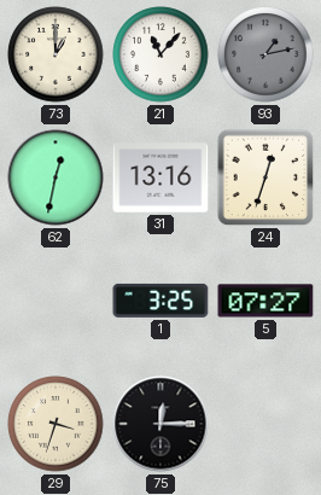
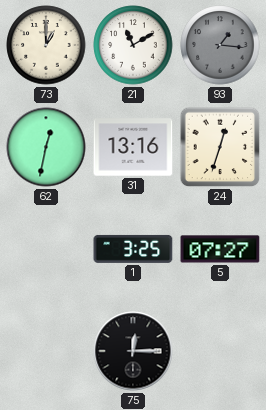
21: 11:07 -> 11:10
93: 1:13 -> 1:16
29: 3:33 -> none
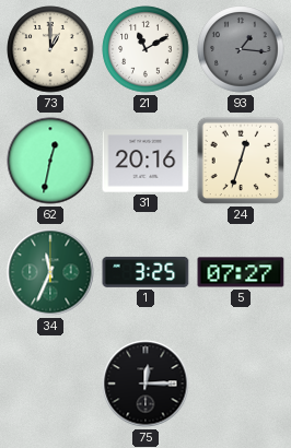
31: 13:16 -> 20:16
34: none -> 11:34
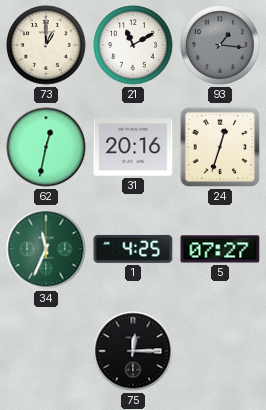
1: 3:25 -> 4:25
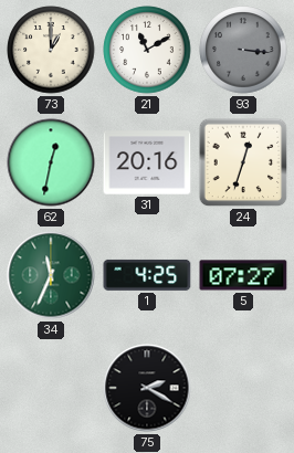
93: 1:16 -> 3:16
75: 12:15 -> 2:20
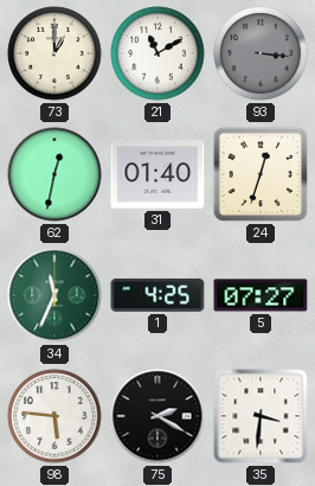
31: 20:16 -> 01:40
98: none -> 5:46
35: none -> 3:31
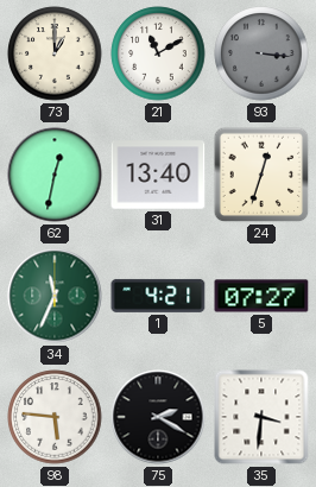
31: 01:40 -> 13:40
1: 4:25 -> 4:21
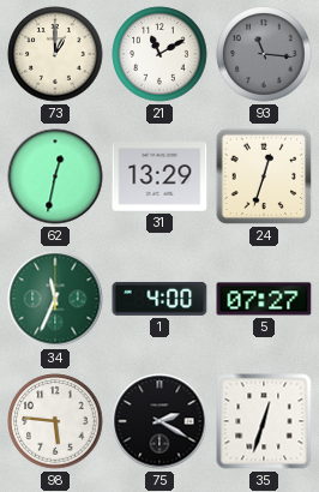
93: 3:16 -> 11:16
31: 13:40 -> 13:29
1: 4:21 -> 4:00
35: 3:31 -> 12:33
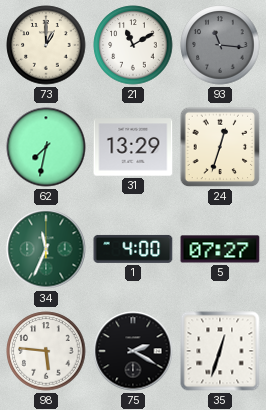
62: 12:32 -> 7:32
